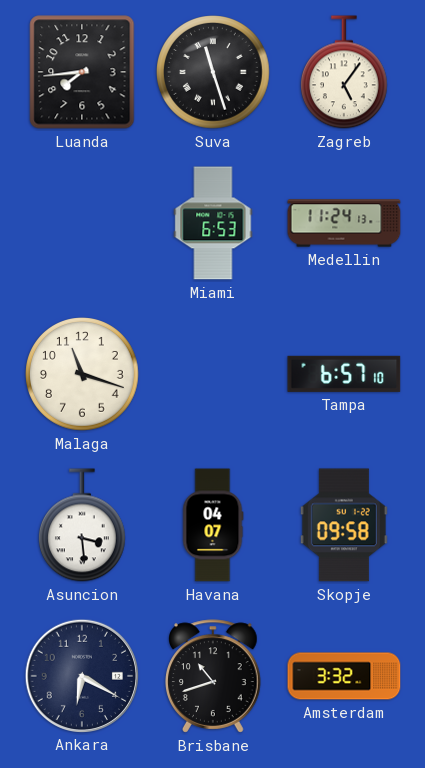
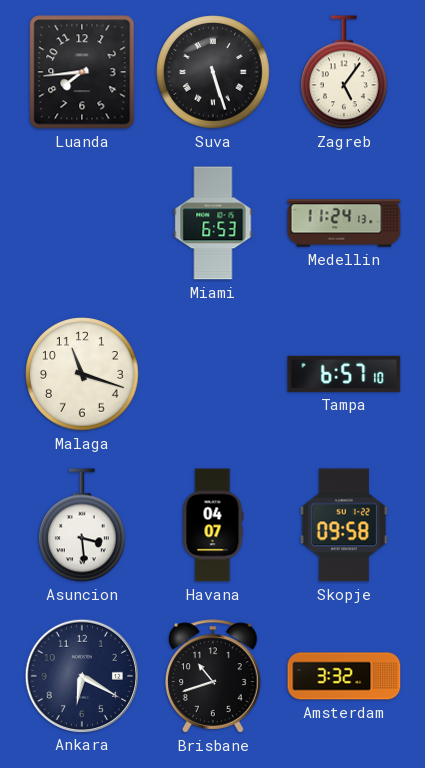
Suva: 11:27 -> 5:27
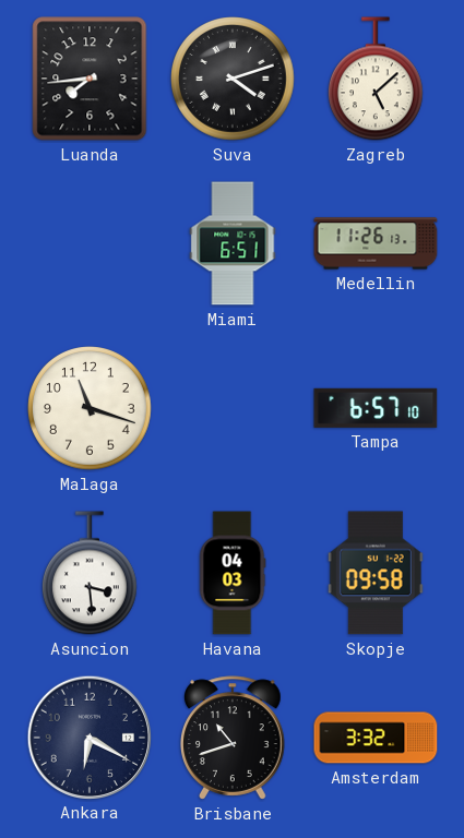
Suva: 5:27 -> 4:12
Zagreb: 5:06 -> 5:08
Miami: 6:53 -> 6:51
Medellin: 11:24 -> 11:26
Havana: 04:07 -> 04:03
